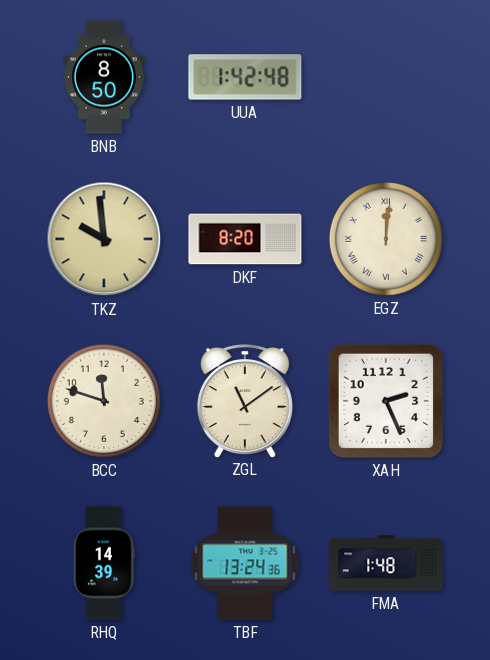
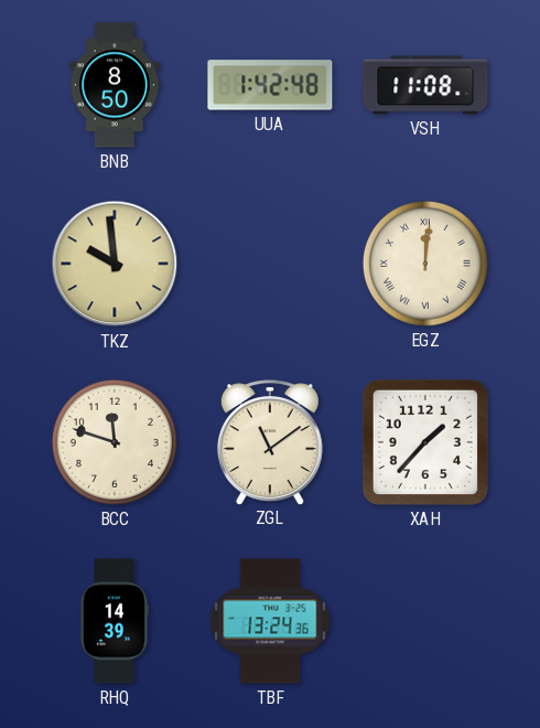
VSH: none -> 11:08
DKF: 8:20 -> none
XAH: 2:26 -> 1:37
FMA: 1:48 -> none
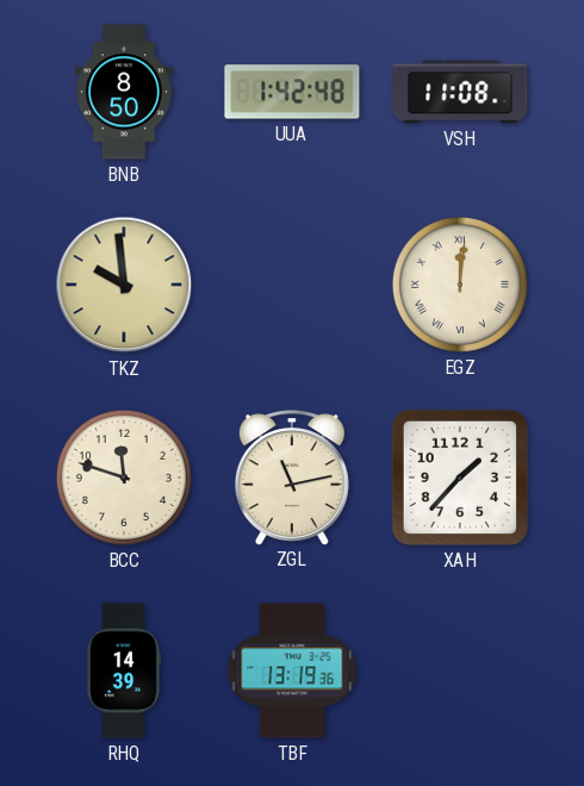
ZGL: 11:09 -> 11:13
TBF: 13:24 -> 13:19
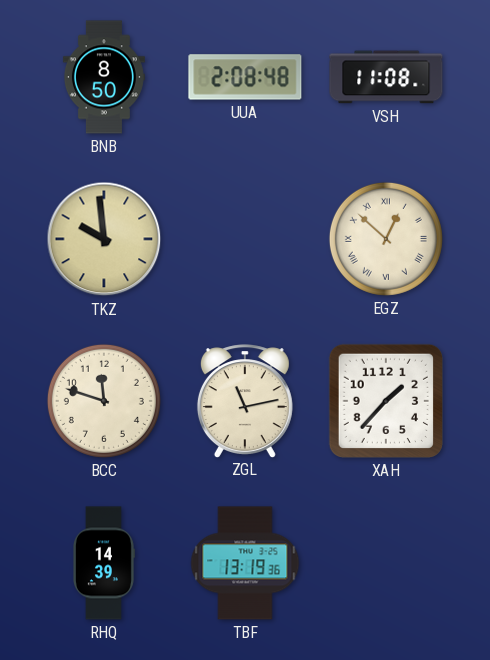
UUA: 1:42 -> 2:08
EGZ: 12:01 -> 12:52
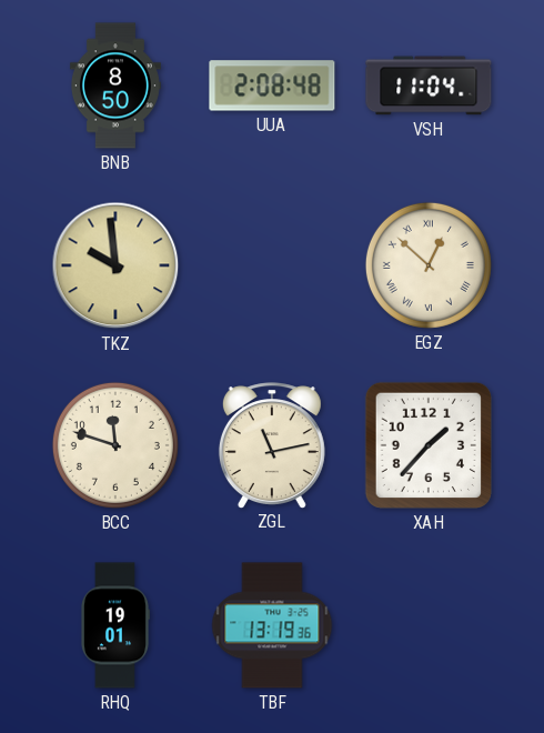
VSH: 11:08 -> 11:04
RHQ: 14:39 -> 19:01
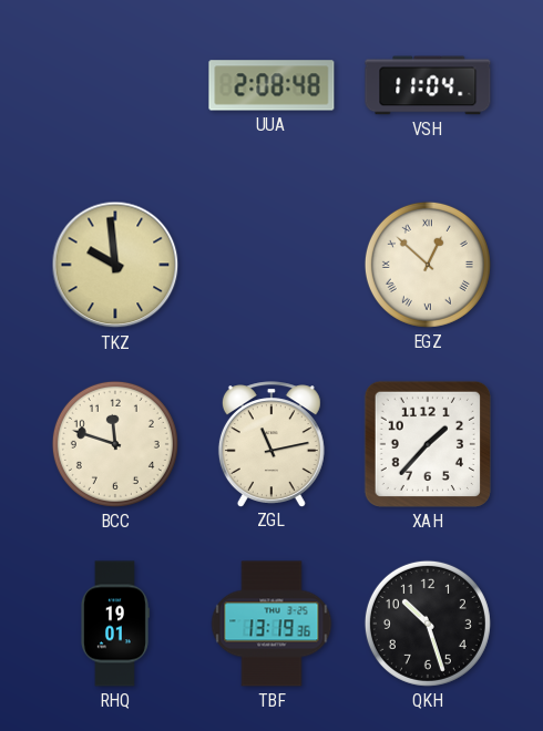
BNB: 8:50 -> none
QKH: none -> 10:27
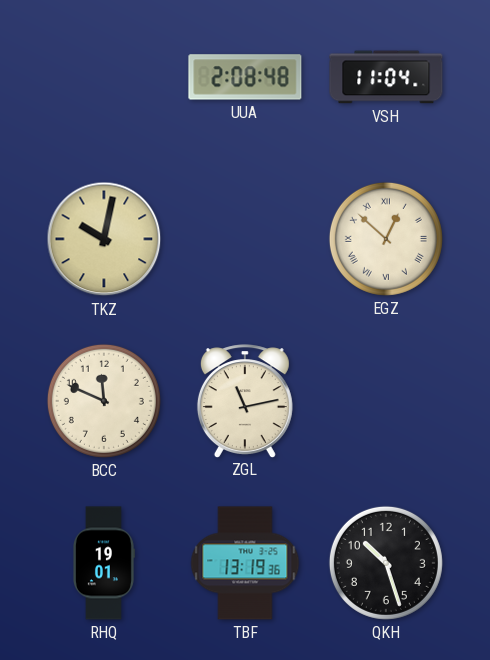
TKZ: 9:59 -> 10:02
BCC: 11:48 -> 11:49
XAH: 1:37 -> none
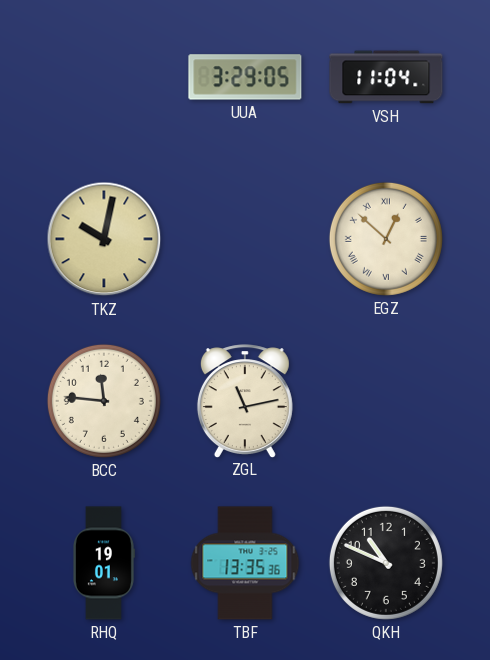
UUA: 2:08 -> 3:29
BCC: 11:49 -> 11:46
TBF: 13:19 -> 13:35
QKH: 10:27 -> 10:49
